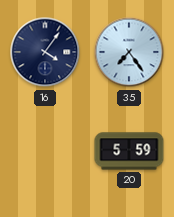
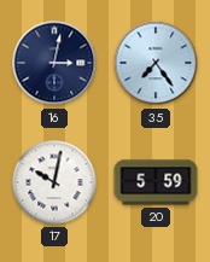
16: 4:06 -> 3:02
17: none -> 10:02
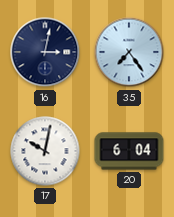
20: 5:59 -> 6:04
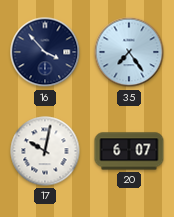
16: 3:02 -> 3:53
20: 6:04 -> 6:07
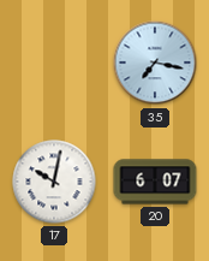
16: 3:53 -> none
35: 7:24 -> 7:17
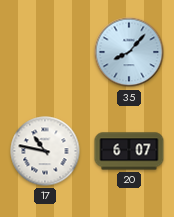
35: 7:17 -> 8:07
17: 10:02 -> 10:47
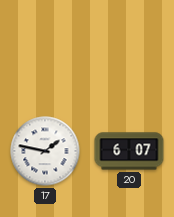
35: 8:07 -> none
17: 10:47 -> 1:47
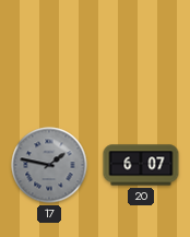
17 dial: white -> grey
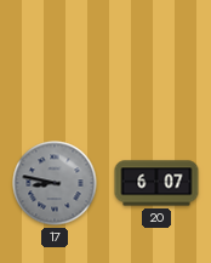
17: 1:47 -> 8:47
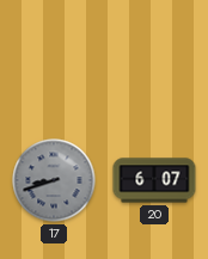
17: 8:47 -> 8:42
